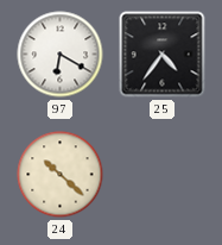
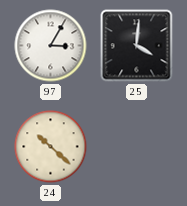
97: 6:20 -> 3:05
25: 4:36 -> 4:01
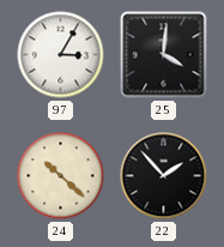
22: none -> 1:53
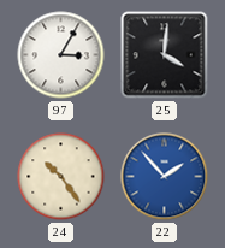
24: 10:22 -> 10:24
22 dial: black -> blue
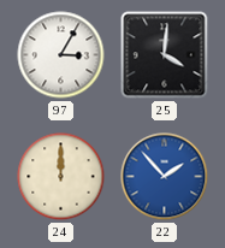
24: 10:24 -> 12:00
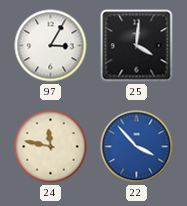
24: 12:00 -> 11:47
22: 1:53 -> 3:53
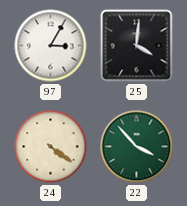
24: 11:47 -> 4:21
22 dial: blue -> green
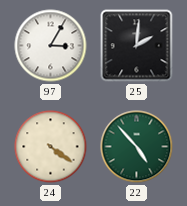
25: 4:01 -> 2:01
22: 3:53 -> 4:53
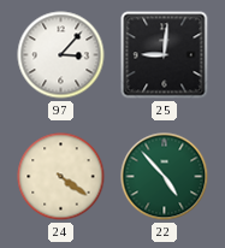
97: 3:05 -> 3:07
25: 2:01 -> 9:01
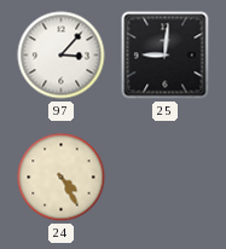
24: 4:21 -> 4:25
22: 4:53 -> none
